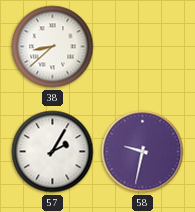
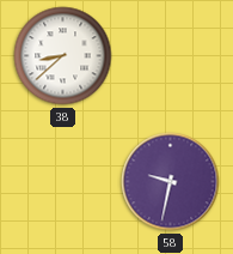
57: 2:05 -> none
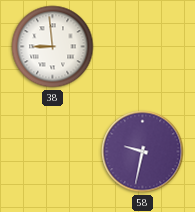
38: 8:38 -> 8:59
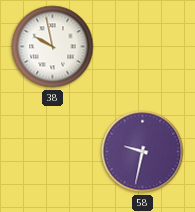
38: 8:59 -> 9:58
